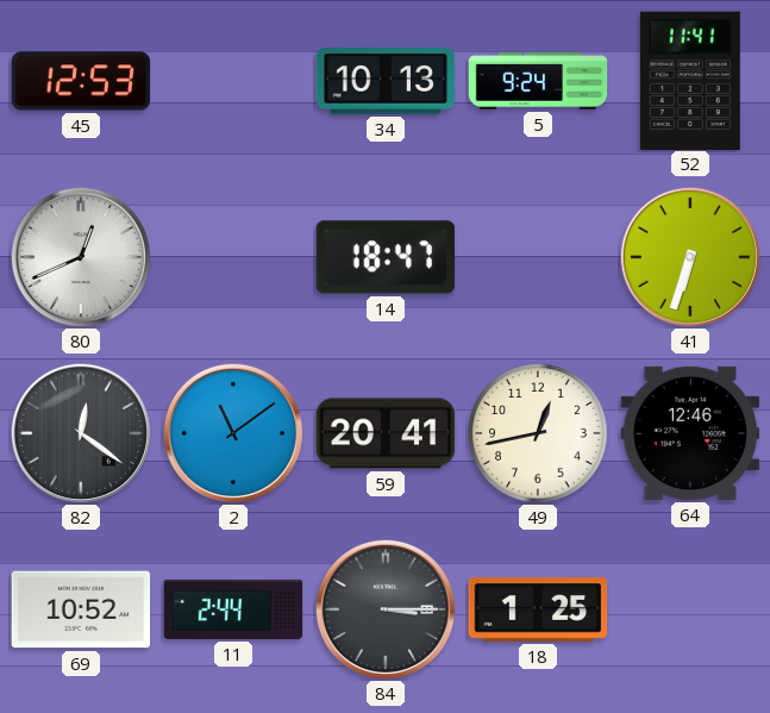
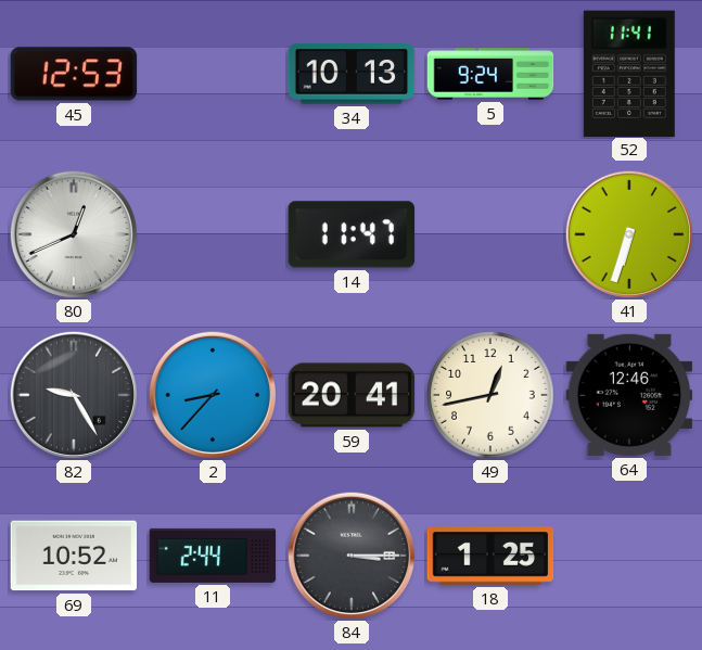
14: 18:47 -> 11:47
82: 12:21 -> 9:25
2: 11:09 -> 8:37
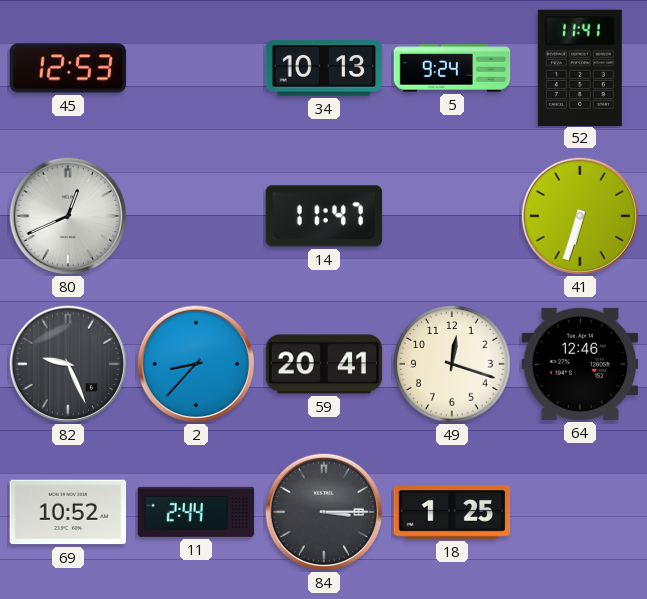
82: 9:25 -> 9:26
49: 12:43 -> 12:18
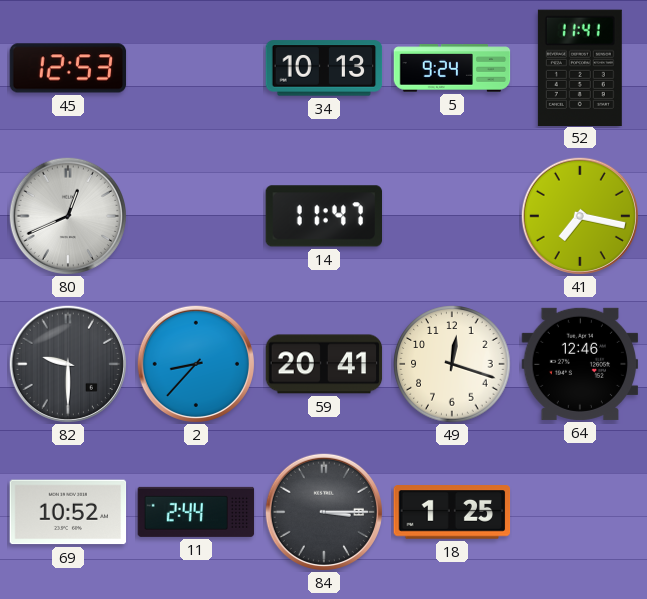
41: 6:33 -> 7:17
82: 9:26 -> 9:30
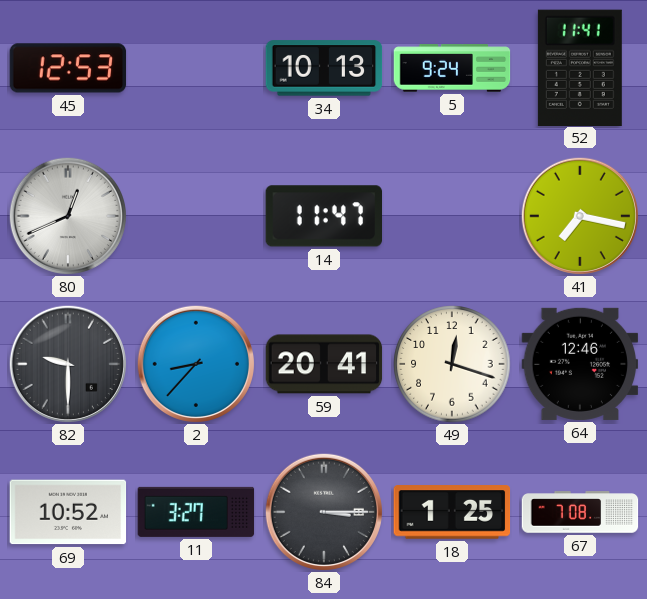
11: 2:44 -> 3:27
67: none -> 7:08
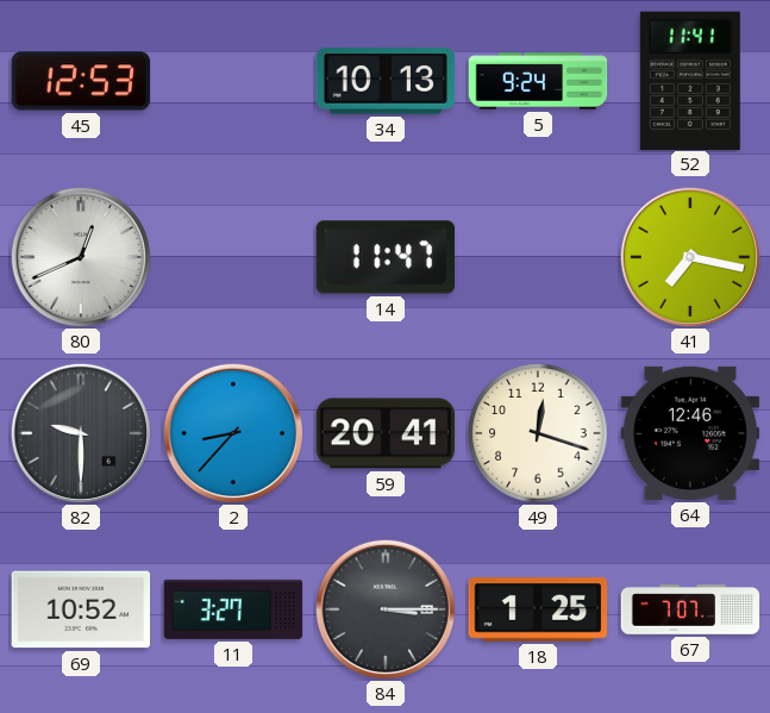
67: 7:08 -> 7:07
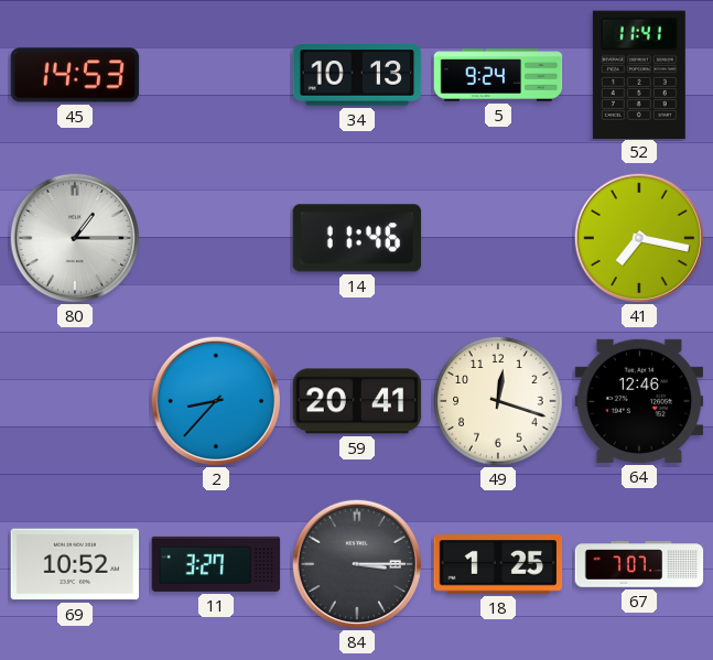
45: 12:53 -> 14:53
80: 12:41 -> 1:15
14: 11:47 -> 11:46
82: 9:30 -> none
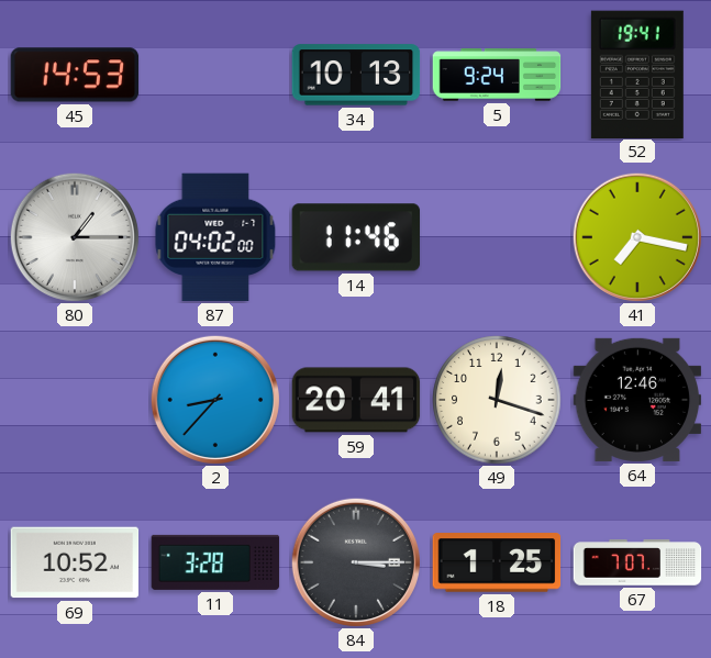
52: 11:41 -> 19:41
87: none -> 04:02
11: 3:27 -> 3:28
